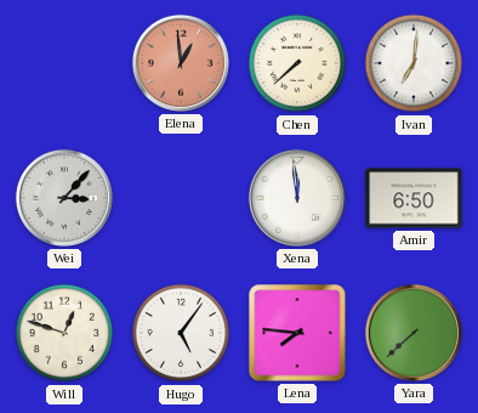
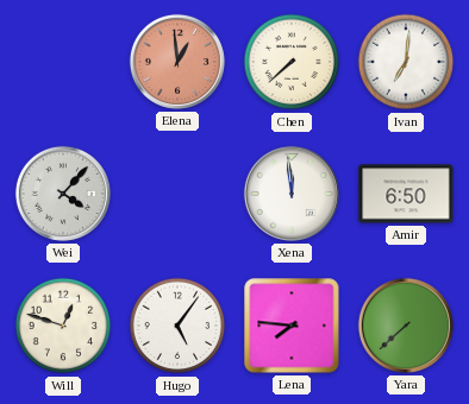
Wei: 3:07 -> 4:07
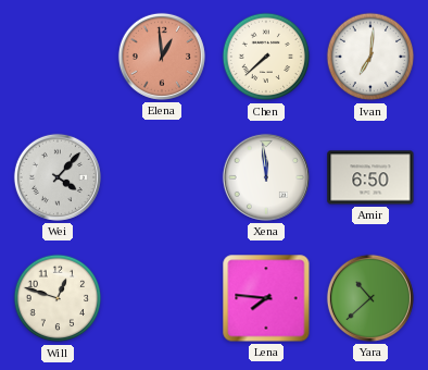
Hugo: 5:06 -> none
Yara: 7:38 -> 10:38
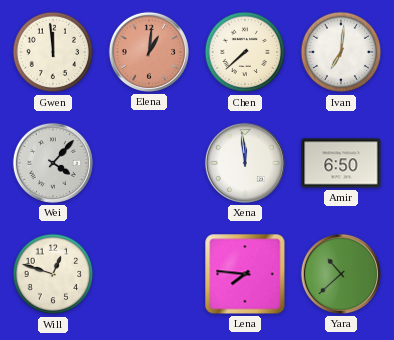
Gwen: none -> 11:59
Elena: 12:59 -> 1:01
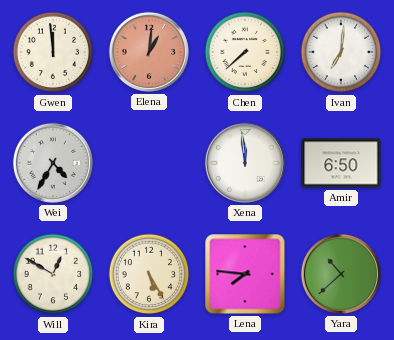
Wei: 4:07 -> 4:35
Will: 12:48 -> 12:50
Kira: none -> 5:25
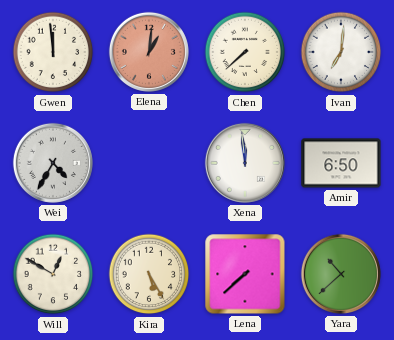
Lena: 7:46 -> 7:38
